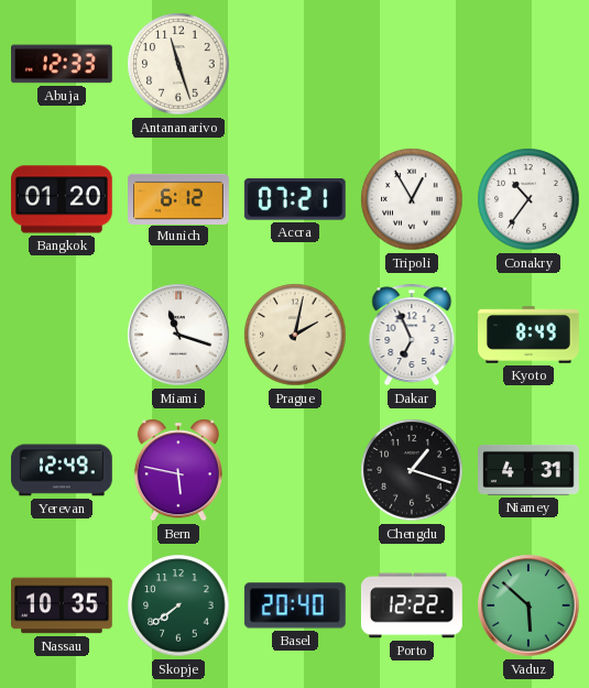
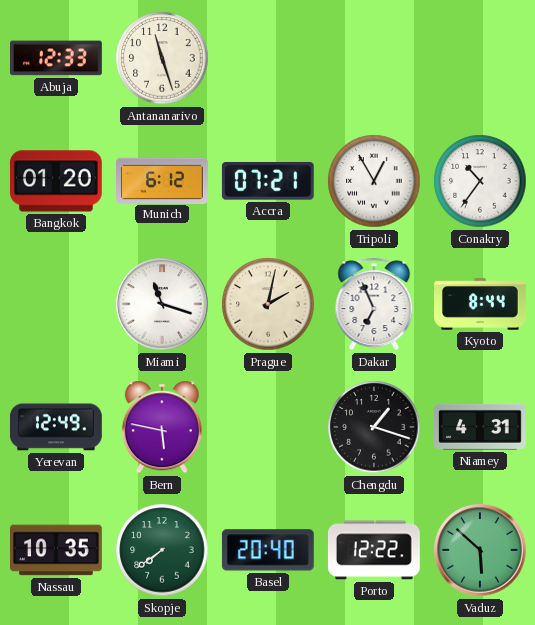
Kyoto: 8:49 -> 8:44
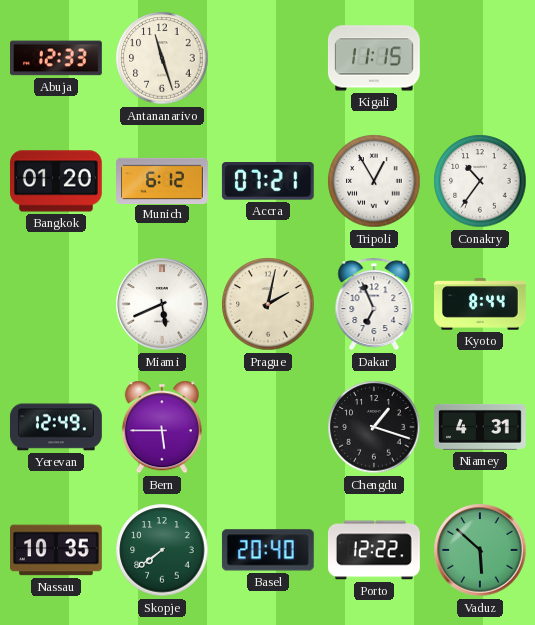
Kigali: none -> 11:15
Miami: 11:18 -> 5:41
Bern: 5:47 -> 5:45
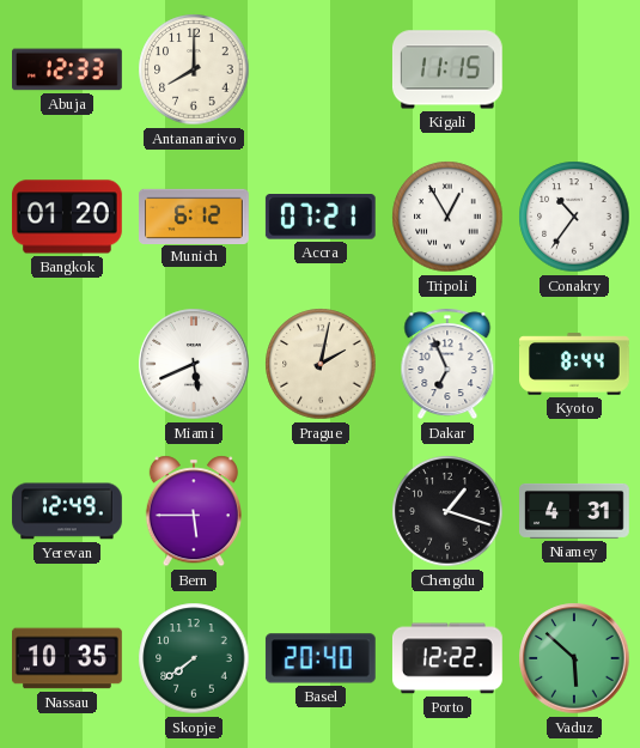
Antananarivo: 11:27 -> 8:00
